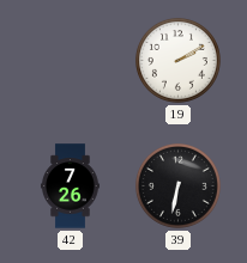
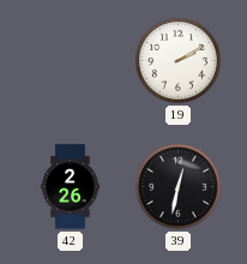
42: 7:26 -> 2:26
39: 6:32 -> 12:32
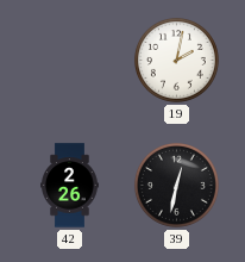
19: 2:10 -> 2:02
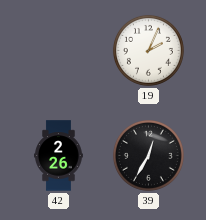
19: 2:02 -> 2:04
39: 12:32 -> 12:35
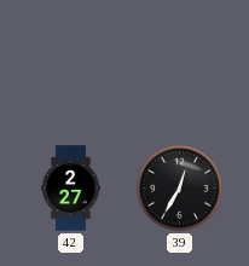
19: 2:04 -> none
42: 2:26 -> 2:27
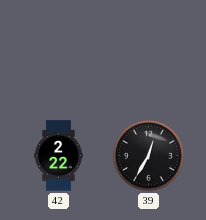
42: 2:27 -> 2:22
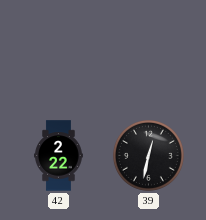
39: 12:35 -> 12:32
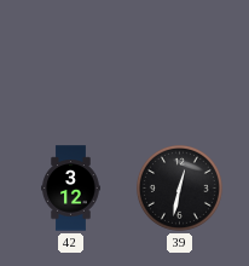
42: 2:22 -> 3:12
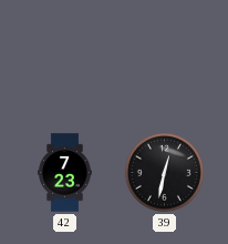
42: 3:12 -> 7:23
